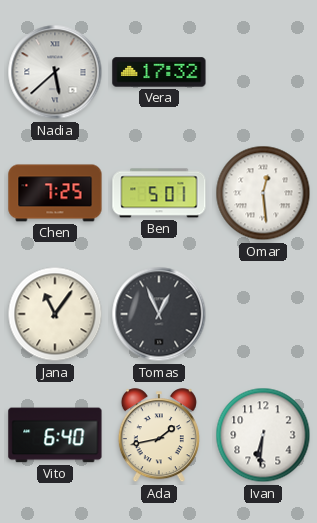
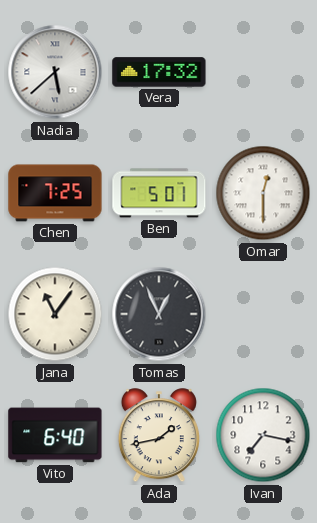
Omar: 12:29 -> 12:30
Ivan: 6:31 -> 7:17
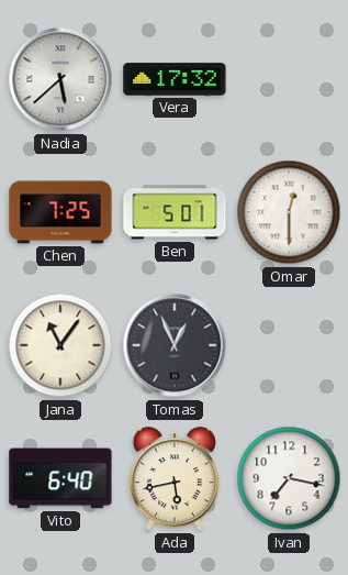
Ada: 1:43 -> 5:43
